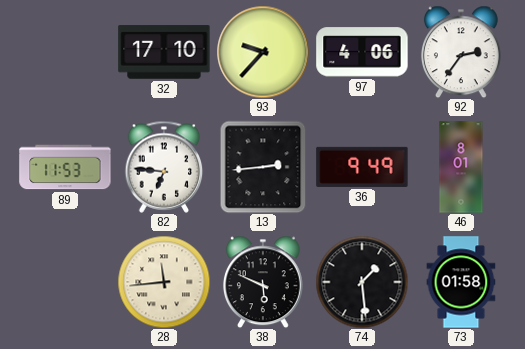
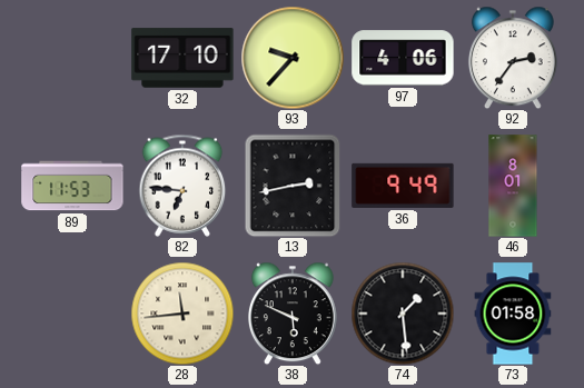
13: 2:44 -> 2:43
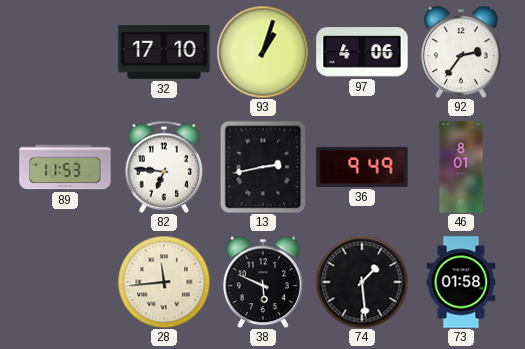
93: 9:37 -> 1:03
